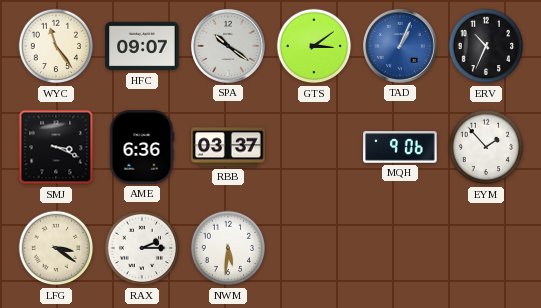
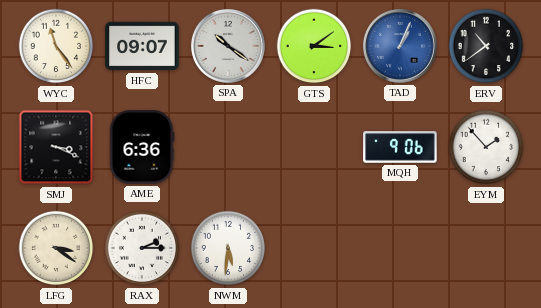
ERV: 10:34 -> 10:39
RBB: 03:37 -> none
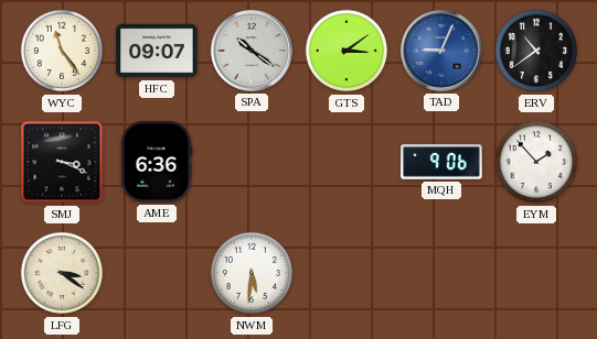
TAD: 1:04 -> 9:04
RAX: 2:15 -> none
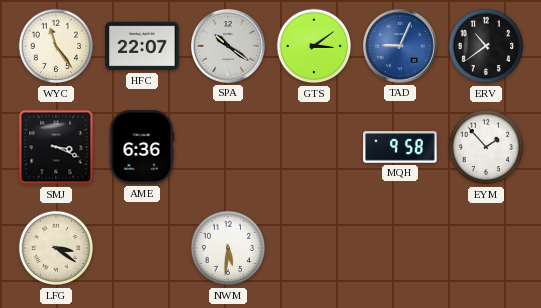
HFC: 09:07 -> 22:07
MQH: 9:06 -> 9:58
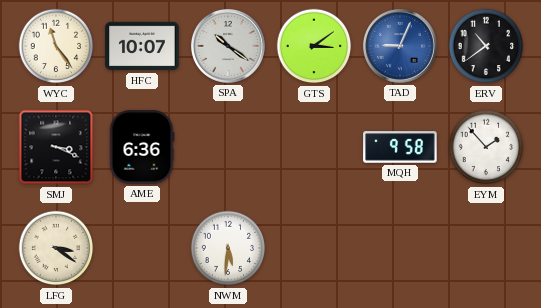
HFC: 22:07 -> 10:07
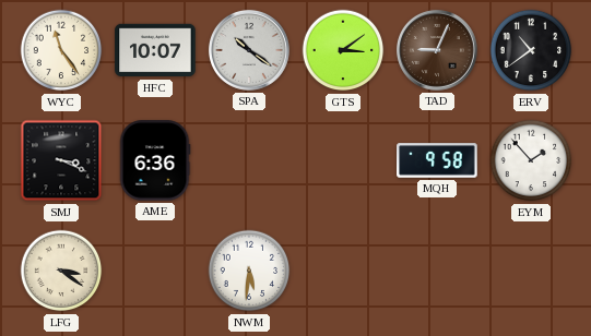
TAD dial: blue -> brown
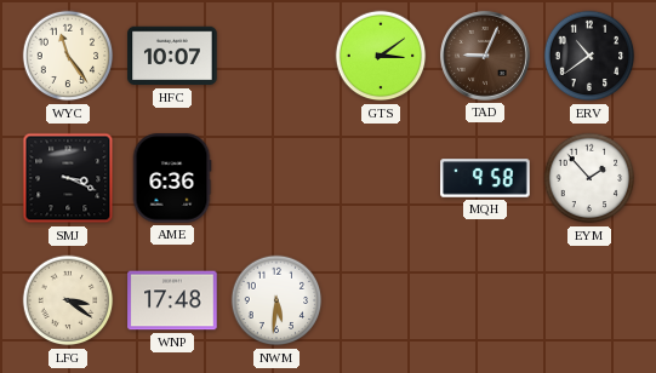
SPA: 10:21 -> none
WNP: none -> 17:48
